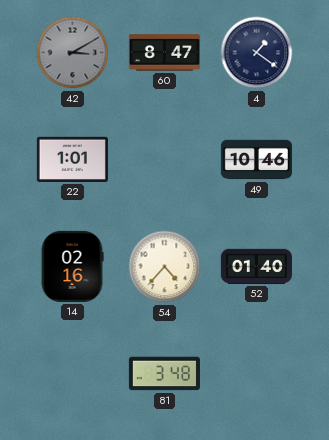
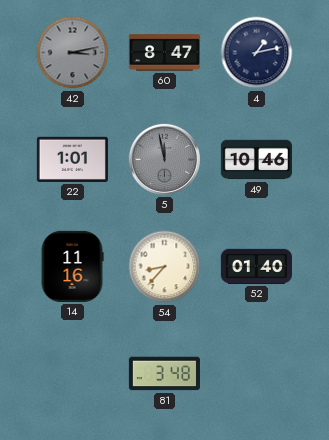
42: 3:10 -> 3:13
4: 1:21 -> 1:13
5: none -> 11:58
14: 02:16 -> 11:16
54: 4:37 -> 8:37
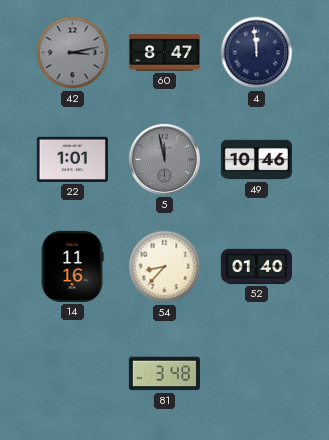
4: 1:13 -> 11:59
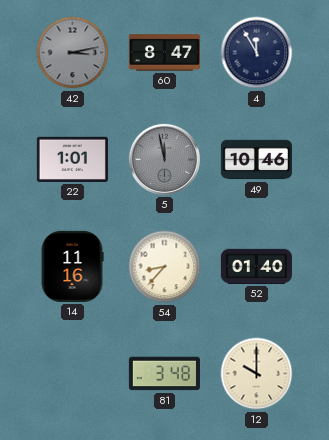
4: 11:59 -> 11:55
12: none -> 10:00
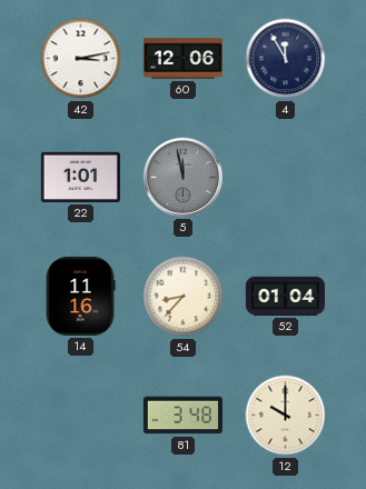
42 dial: grey -> white
60: 8:47 -> 12:06
49: 10:46 -> none
52: 01:40 -> 01:04
